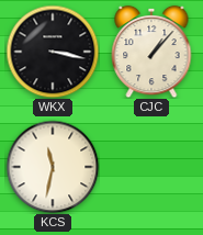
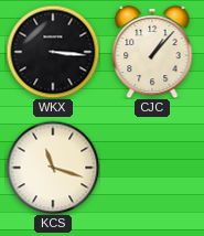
WKX: 3:17 -> 3:16
KCS: 11:32 -> 11:18
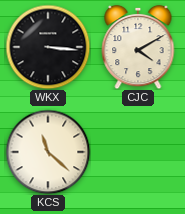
CJC: 1:07 -> 4:10
KCS: 11:18 -> 11:22
